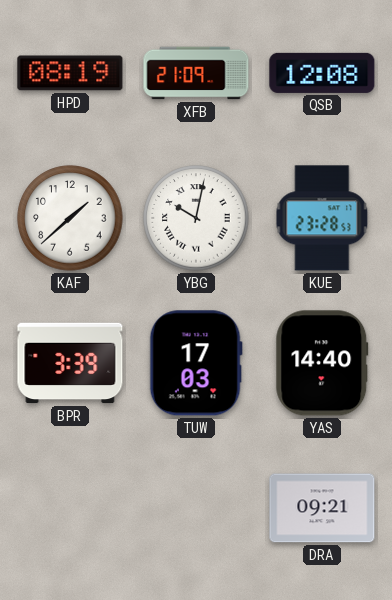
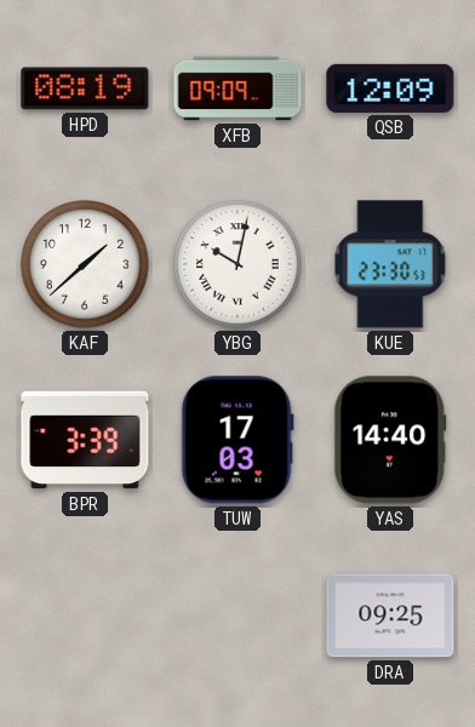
XFB: 21:09 -> 09:09
QSB: 12:08 -> 12:09
KUE: 23:28 -> 23:30
DRA: 09:21 -> 09:25
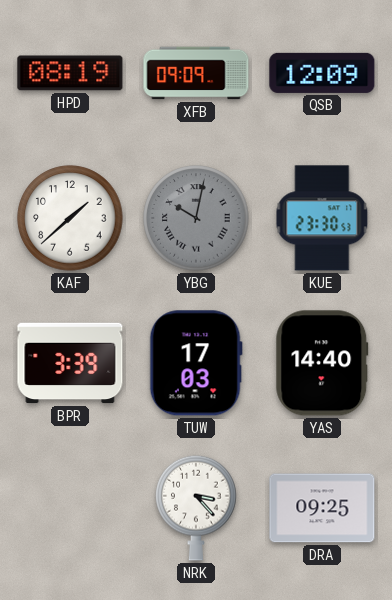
YBG dial: white -> grey
NRK: none -> 3:23
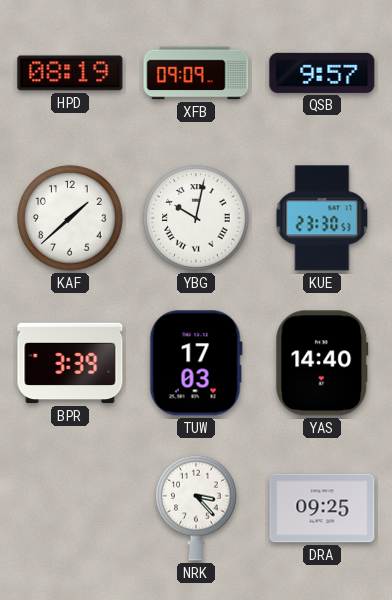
QSB: 12:09 -> 9:57
YBG dial: grey -> white
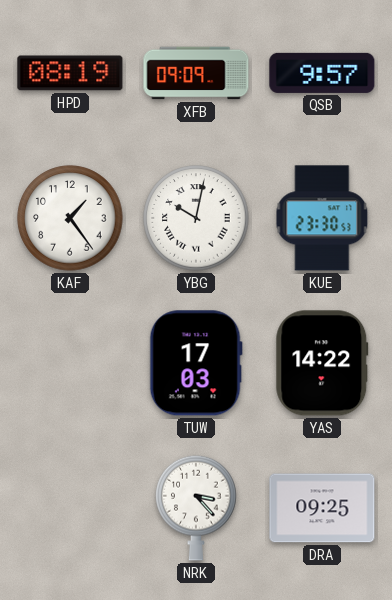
KAF: 1:38 -> 1:24
BPR: 3:39 -> none
YAS: 14:40 -> 14:22
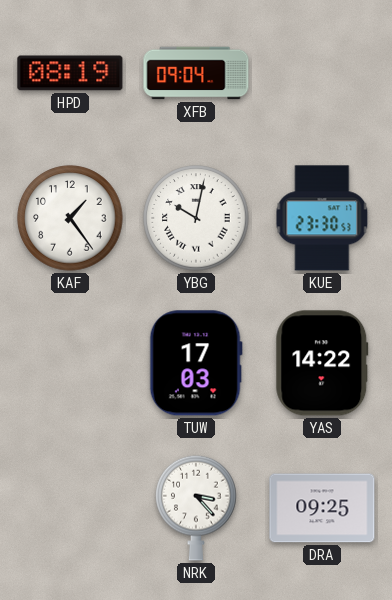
XFB: 09:09 -> 09:04
QSB: 9:57 -> none
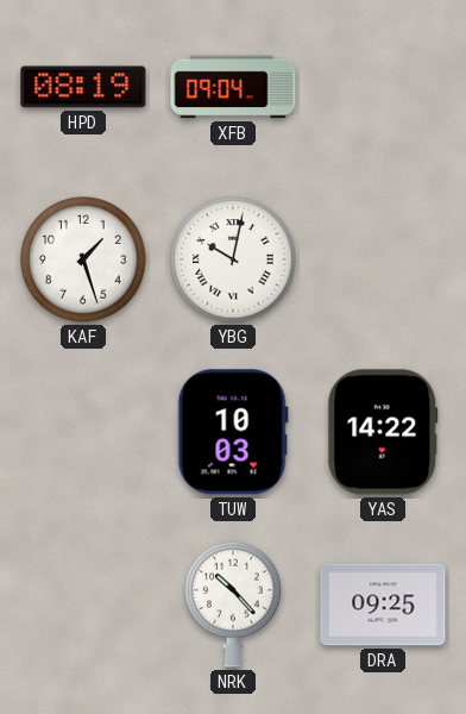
KAF: 1:24 -> 1:27
KUE: 23:30 -> none
TUW: 17:03 -> 10:03
NRK: 3:23 -> 10:23
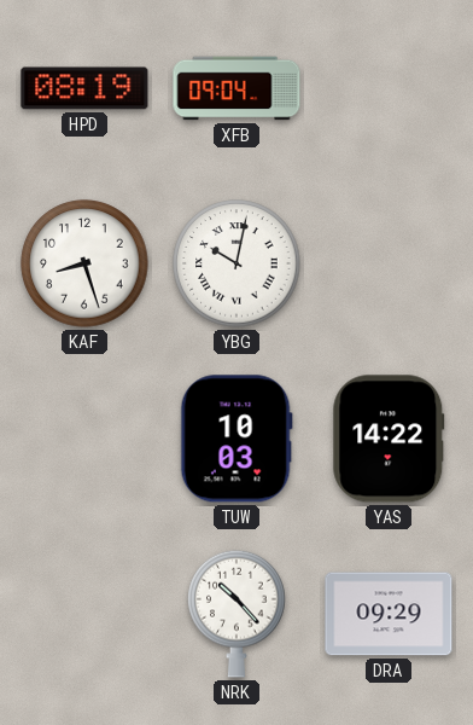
KAF: 1:27 -> 8:27
DRA: 09:25 -> 09:29
